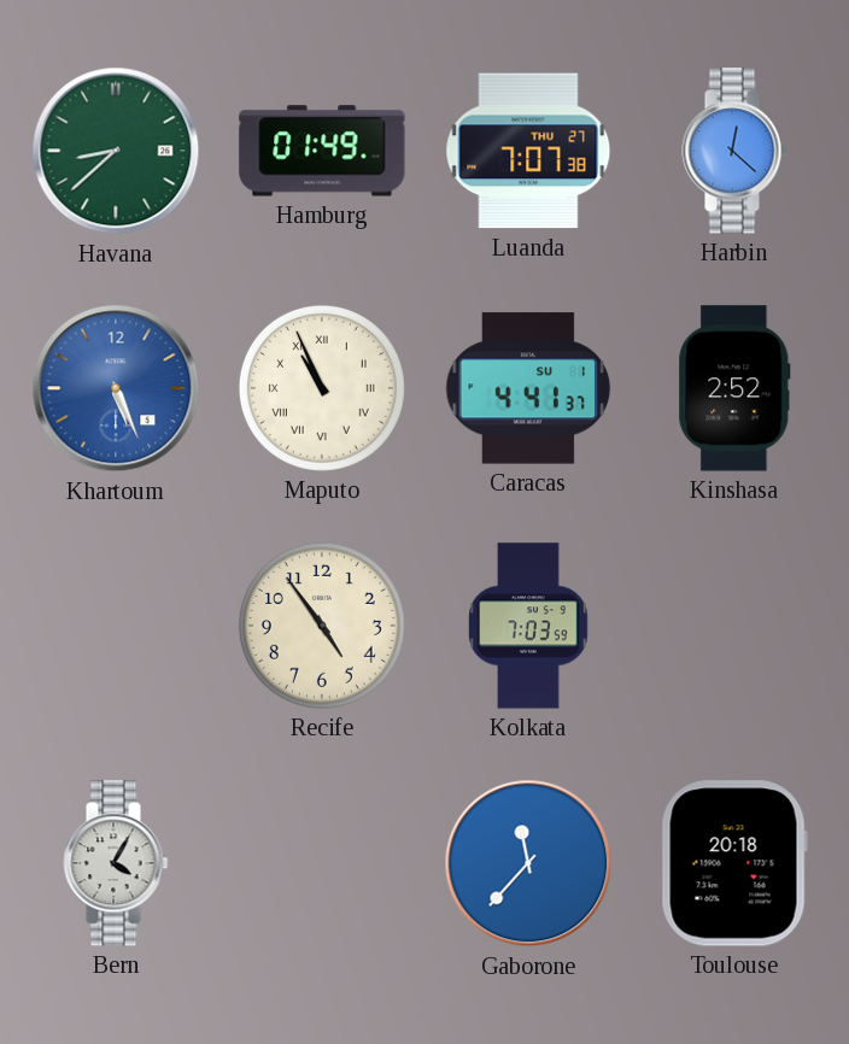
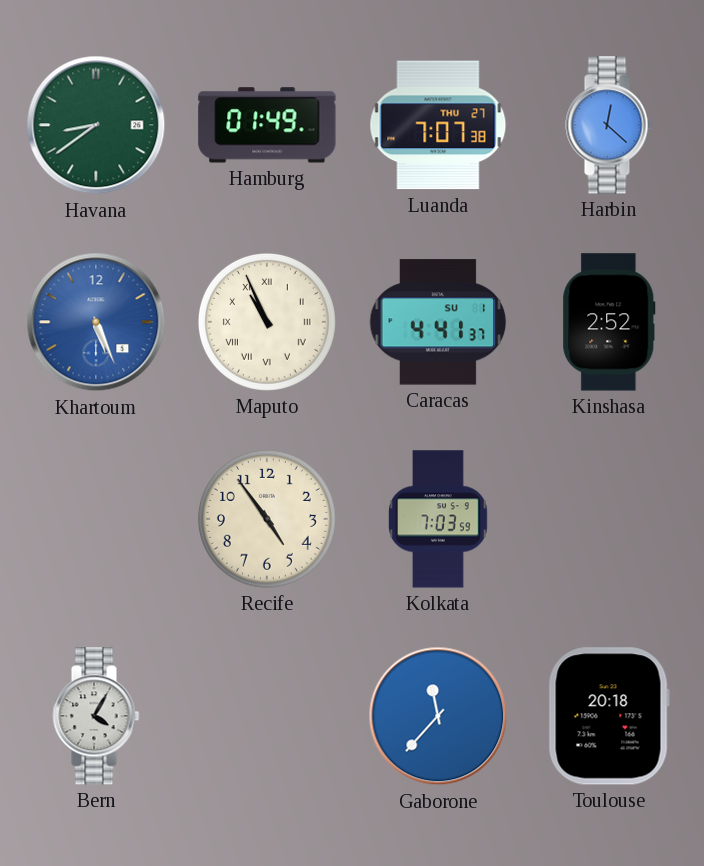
Havana: 8:38 -> 8:39
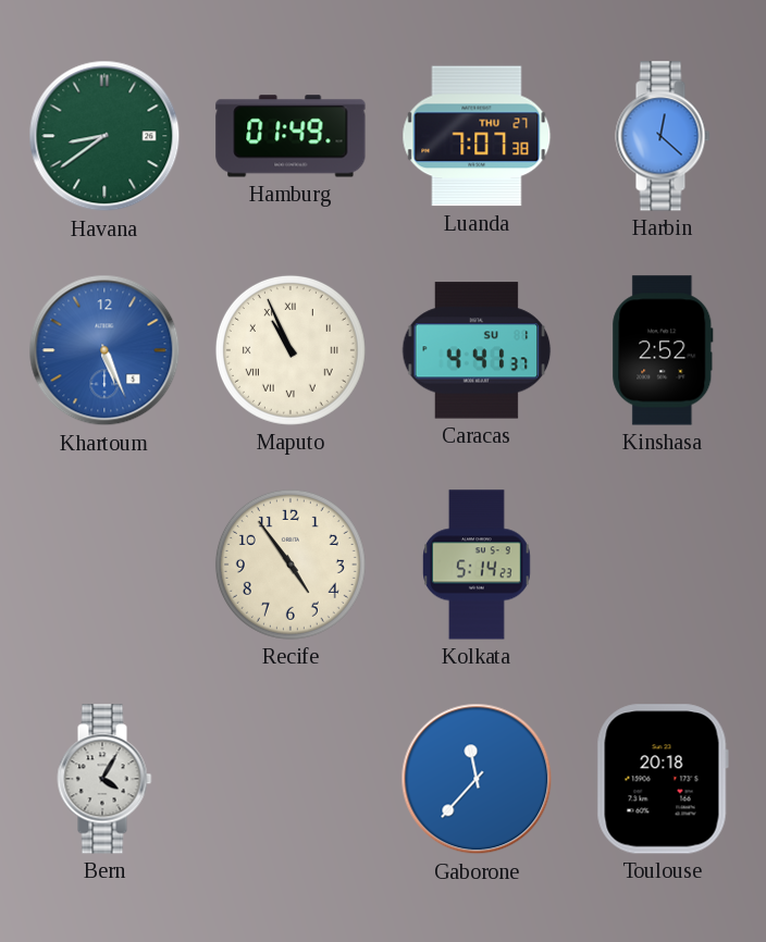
Kolkata: 7:03 -> 5:14
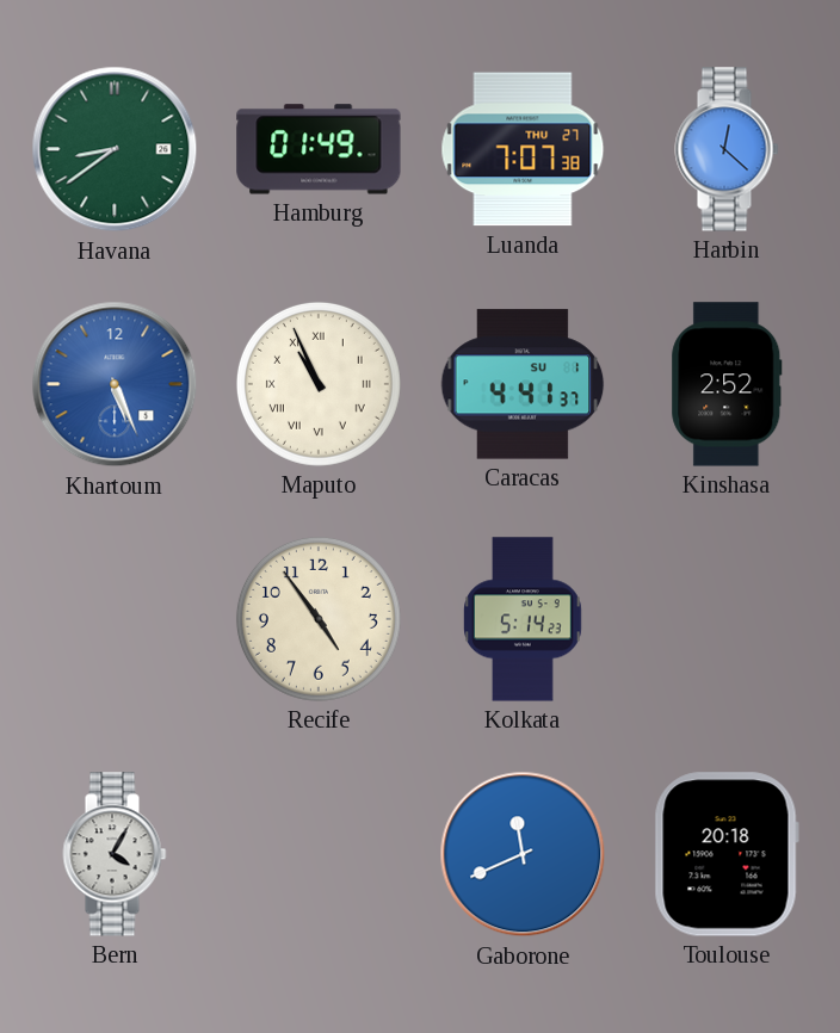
Gaborone: 11:37 -> 11:41
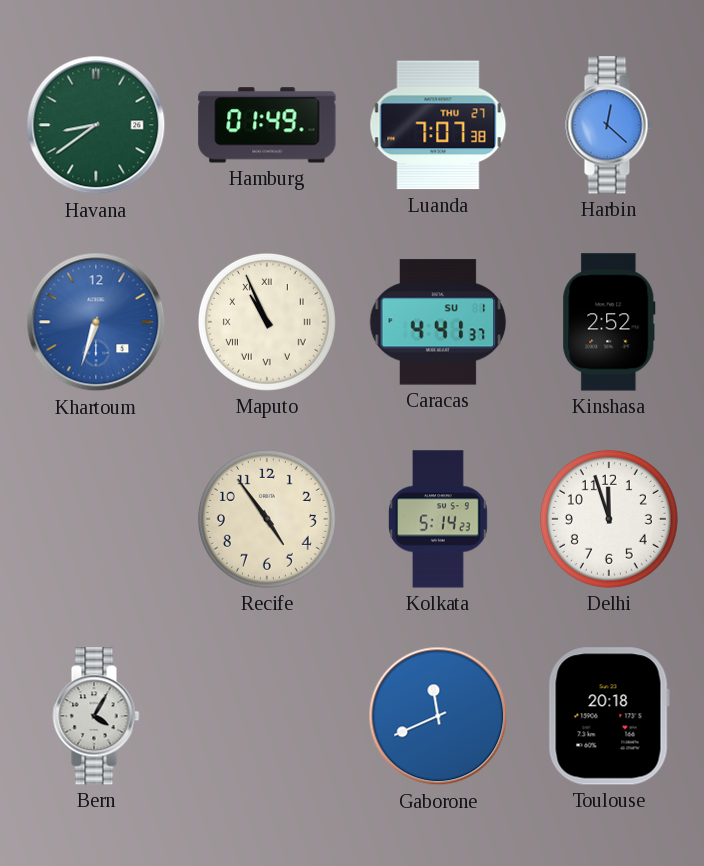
Khartoum: 5:26 -> 6:33
Delhi: none -> 11:57
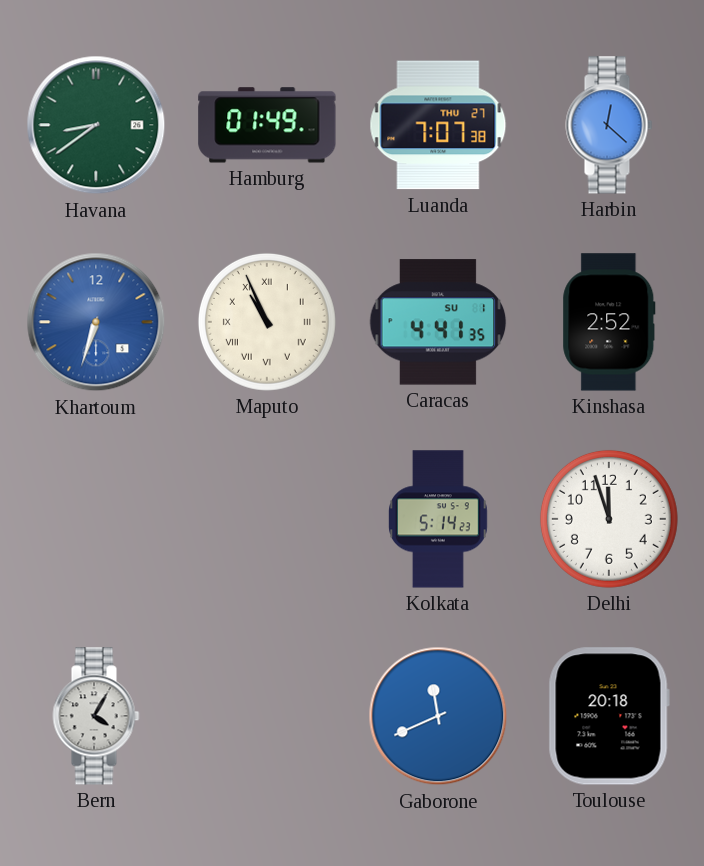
Caracas: 4:41:37 -> 4:41:35
Recife: 4:54 -> none
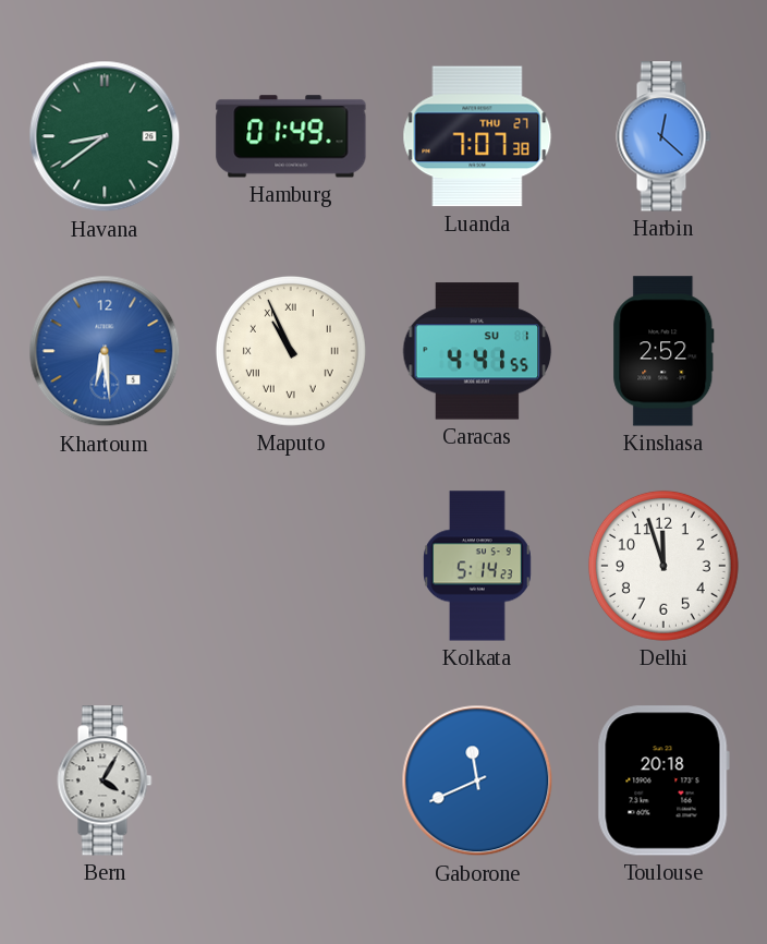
Khartoum: 6:33 -> 6:29
Caracas: 4:41:35 -> 4:41:55
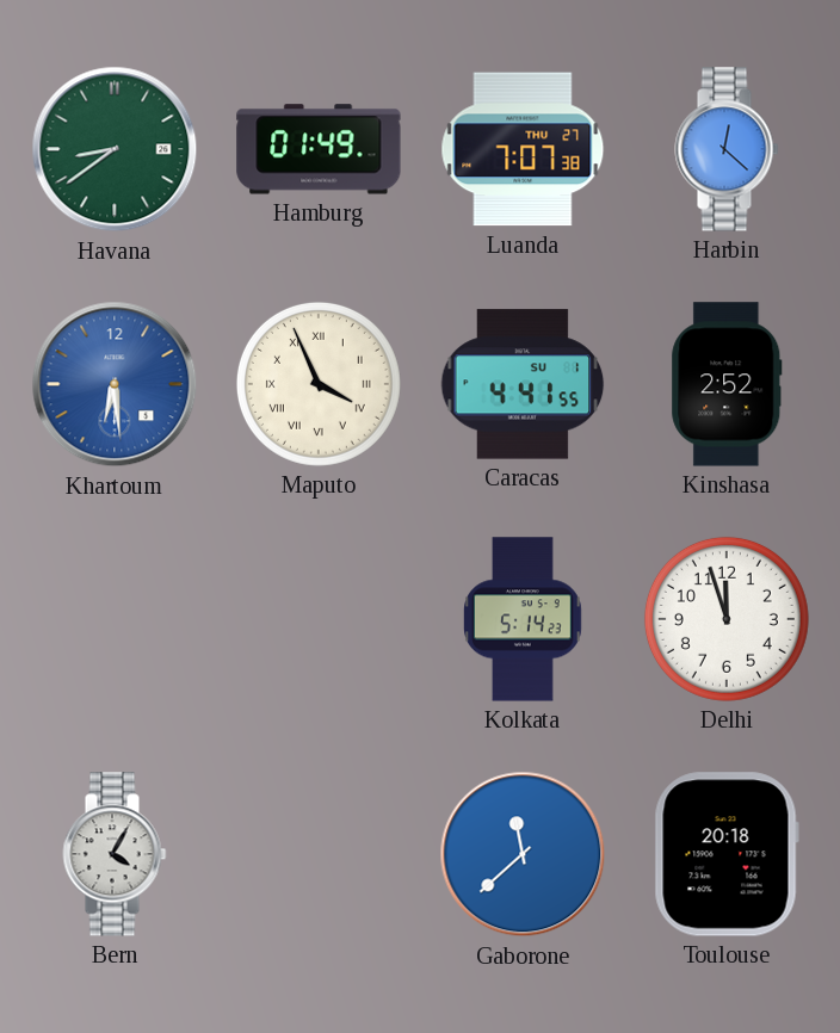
Maputo: 10:56 -> 3:56
Gaborone: 11:41 -> 11:38
